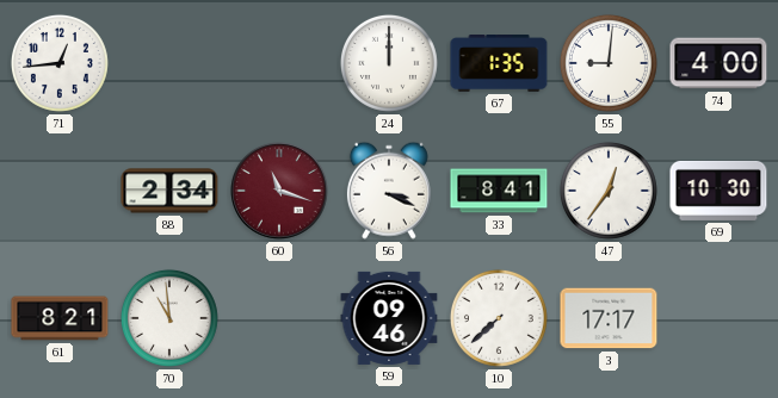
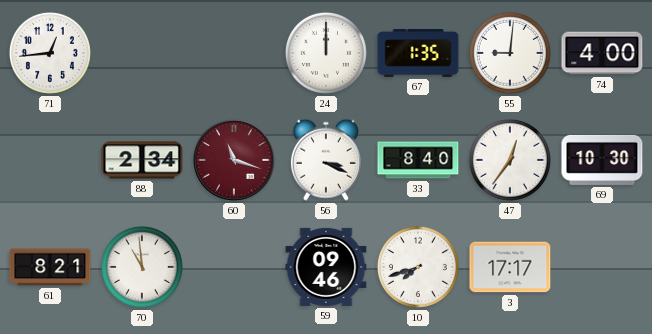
33: 8:41 -> 8:40
10: 7:38 -> 7:42
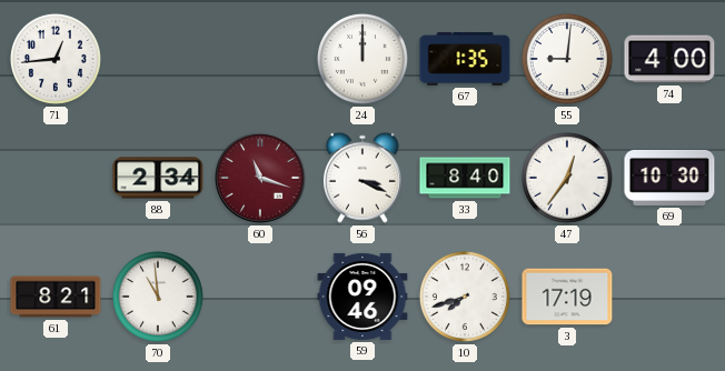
3: 17:17 -> 17:19
